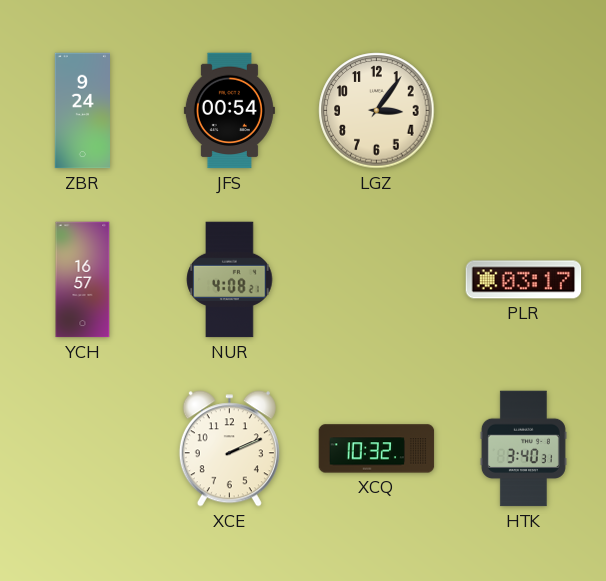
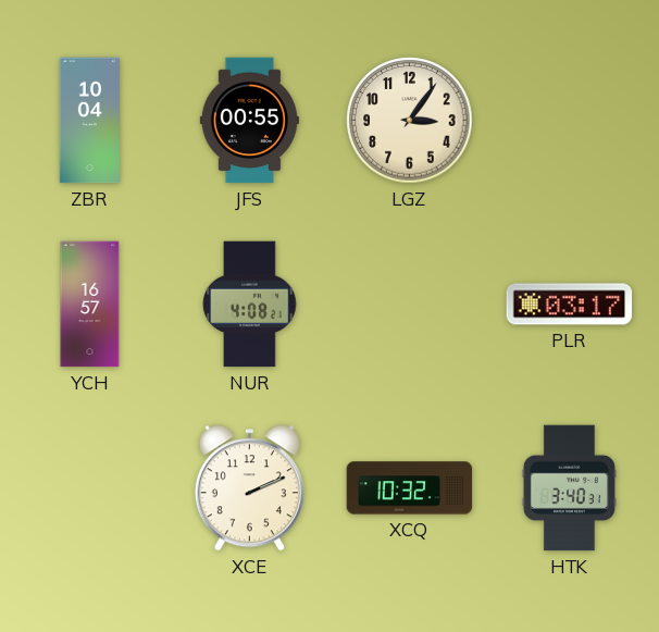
ZBR: 9:24 -> 10:04
JFS: 00:54 -> 00:55
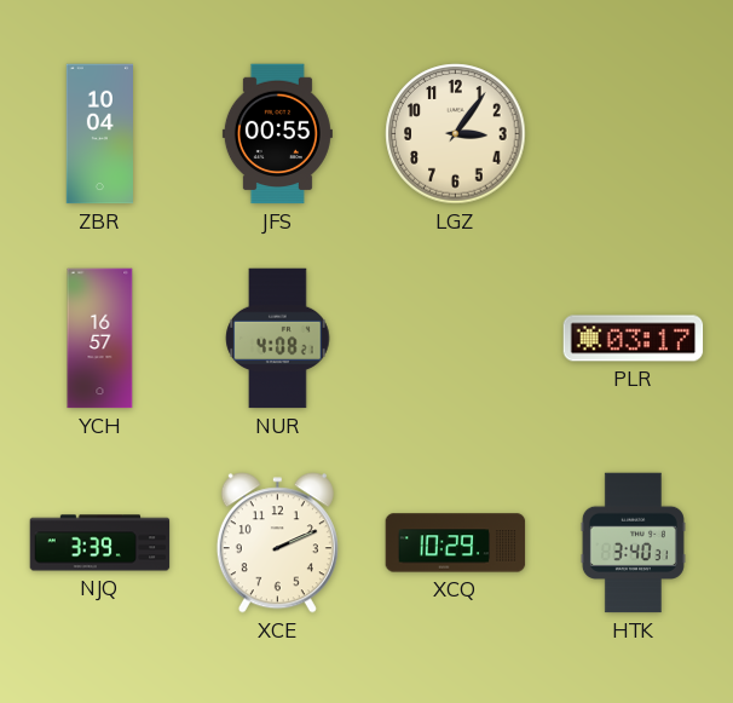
NJQ: none -> 3:39
XCQ: 10:32 -> 10:29
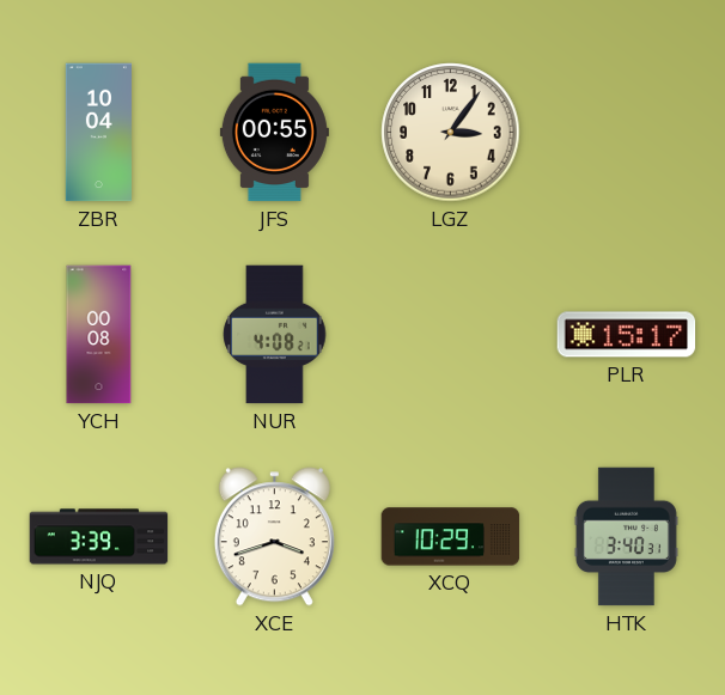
YCH: 16:57 -> 00:08
PLR: 03:17 -> 15:17
XCE: 2:11 -> 3:42
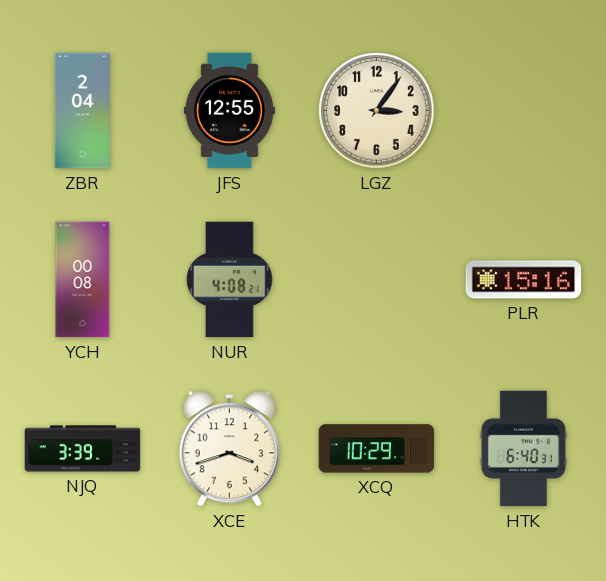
ZBR: 10:04 -> 2:04
JFS: 00:55 -> 12:55
PLR: 15:17 -> 15:16
HTK: 3:40 -> 6:40
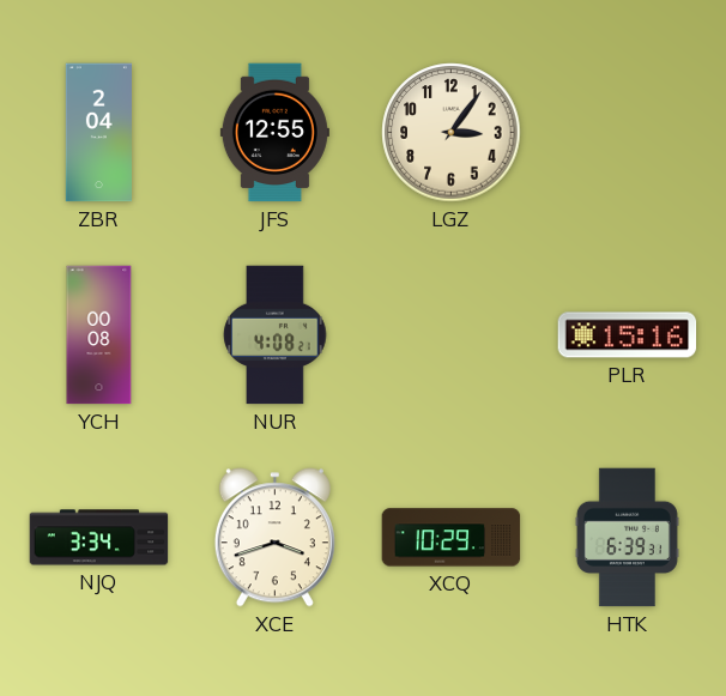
NJQ: 3:39 -> 3:34
HTK: 6:40 -> 6:39
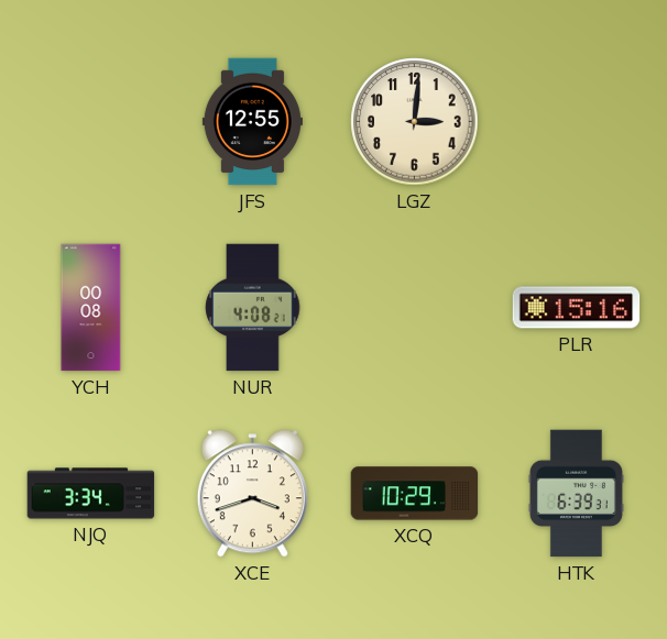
ZBR: 2:04 -> none
LGZ: 3:06 -> 3:01
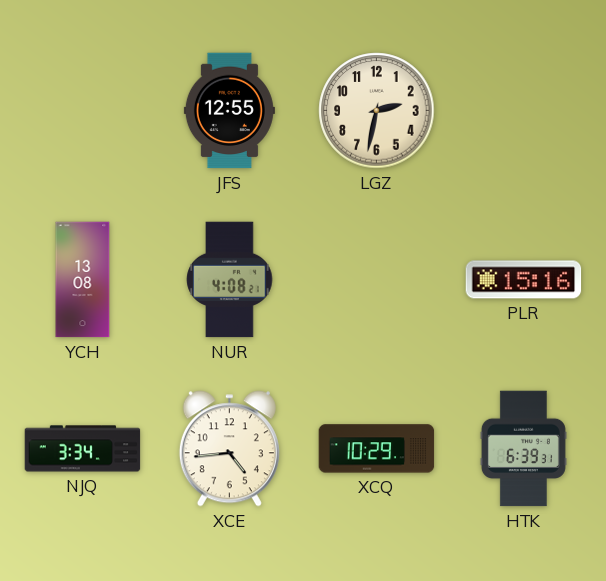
LGZ: 3:01 -> 2:32
YCH: 00:08 -> 13:08
XCE: 3:42 -> 4:44
